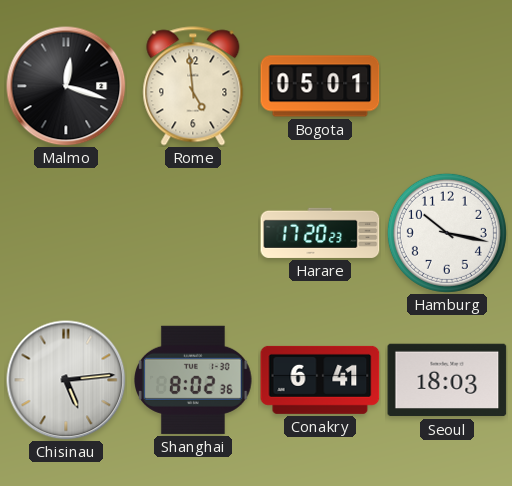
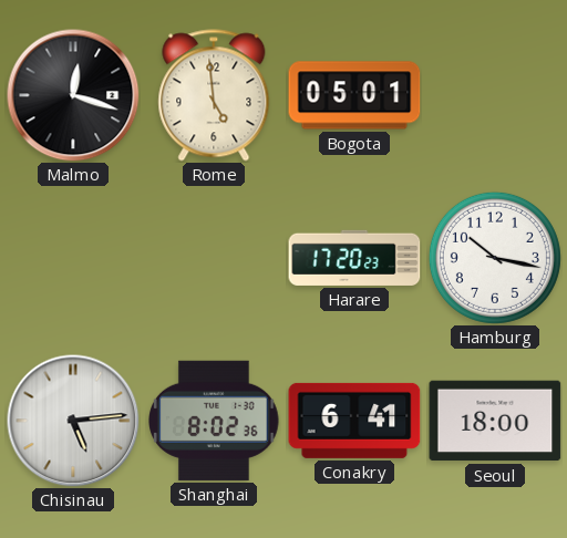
Seoul: 18:03 -> 18:00
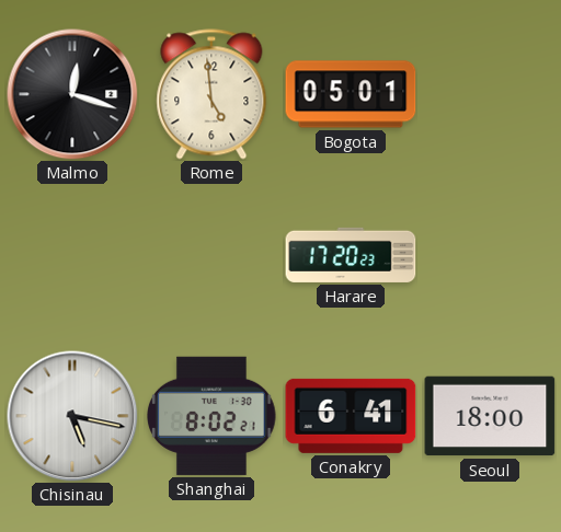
Hamburg: 10:17 -> none
Chisinau: 5:14 -> 5:17
Shanghai: 8:02:36 -> 8:02:21
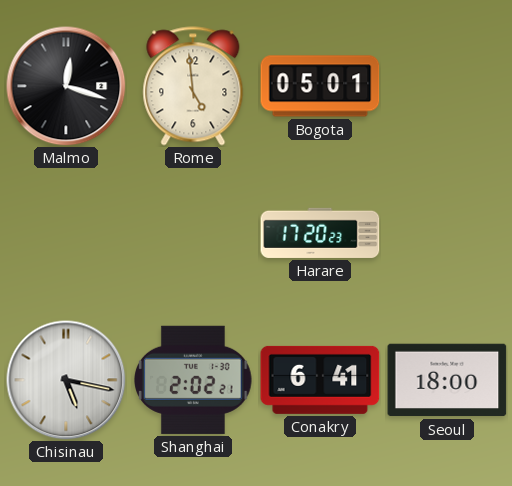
Shanghai: 8:02 -> 2:02
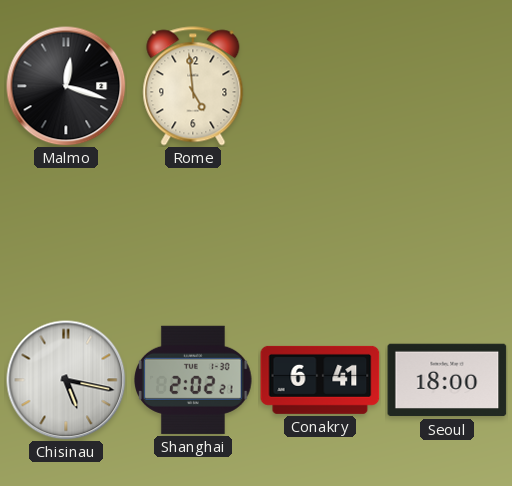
Bogota: 05:01 -> none
Harare: 17:20 -> none
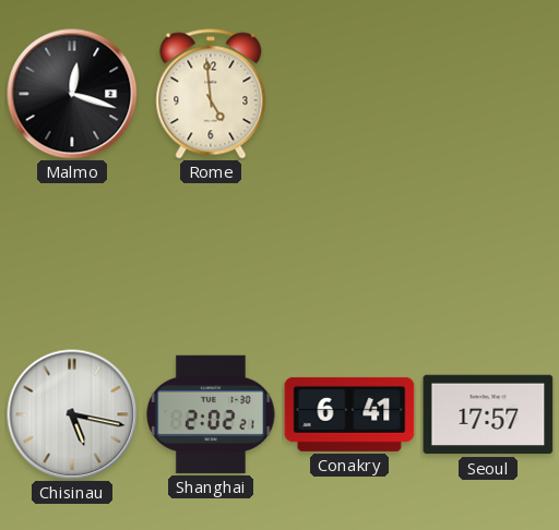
Seoul: 18:00 -> 17:57
